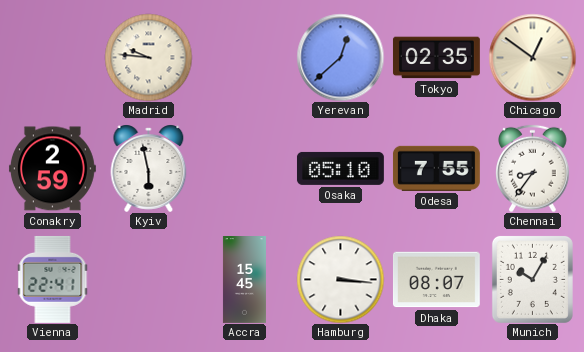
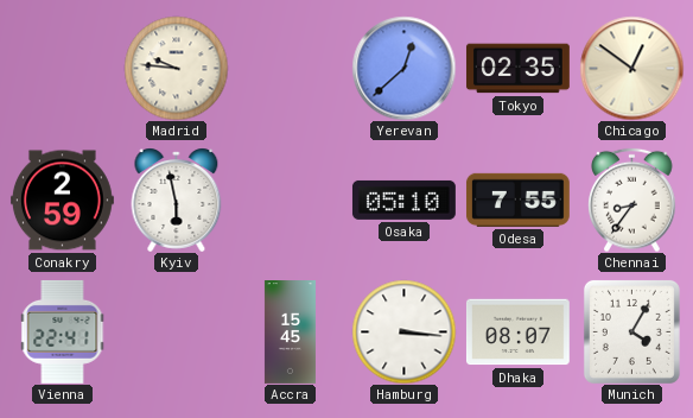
Munich: 10:05 -> 4:05
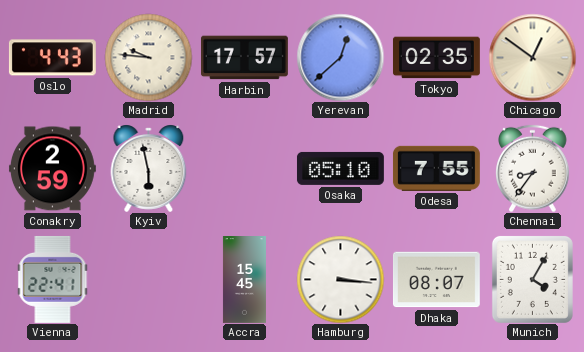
Oslo: none -> 4:43
Harbin: none -> 17:57
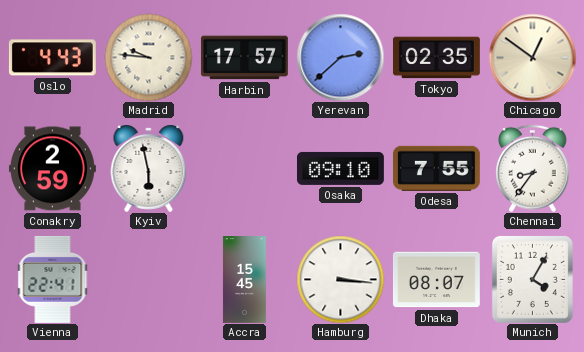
Yerevan: 12:38 -> 2:38
Osaka: 05:10 -> 09:10
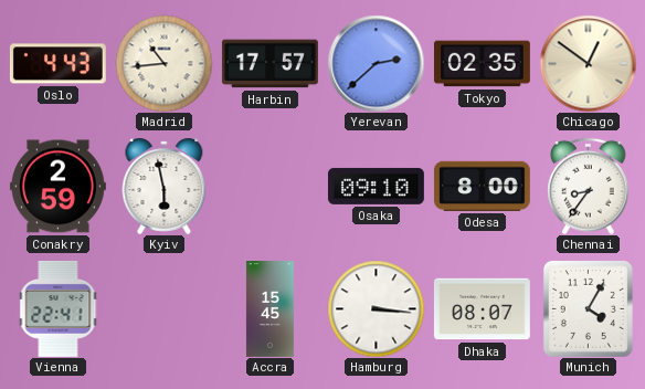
Madrid: 9:46 -> 10:44
Odesa: 7:55 -> 8:00
